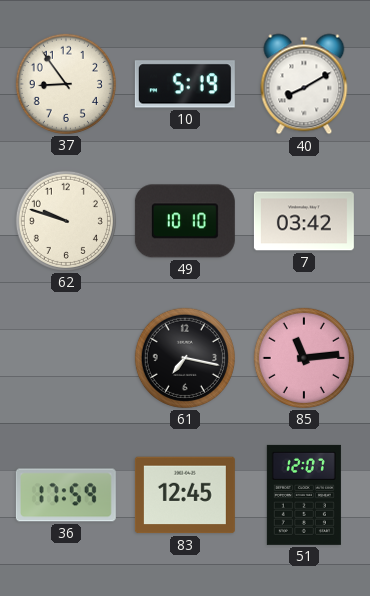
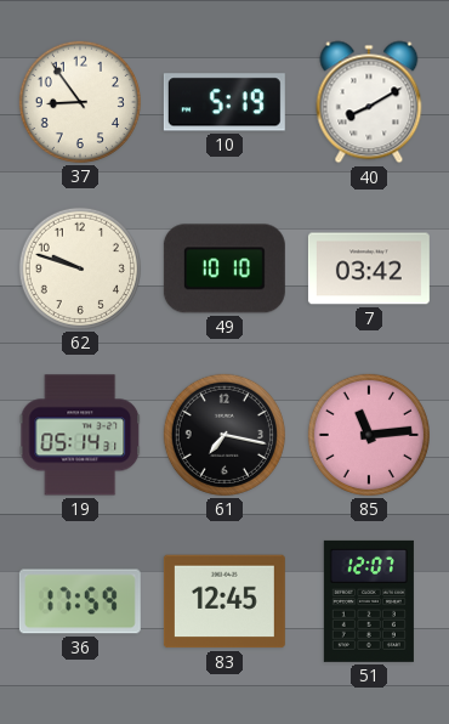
19: none -> 05:14
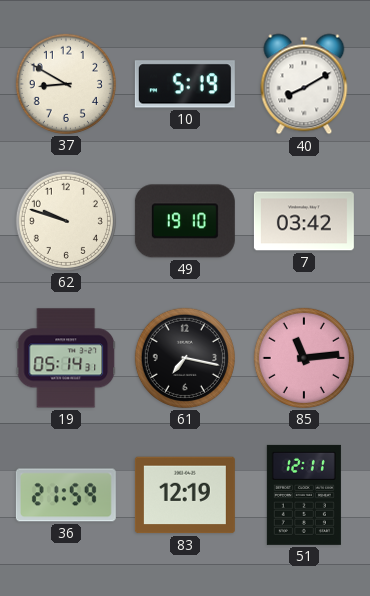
37: 8:54 -> 8:50
49: 10:10 -> 19:10
36: 17:59 -> 21:59
83: 12:45 -> 12:19
51: 12:07 -> 12:11
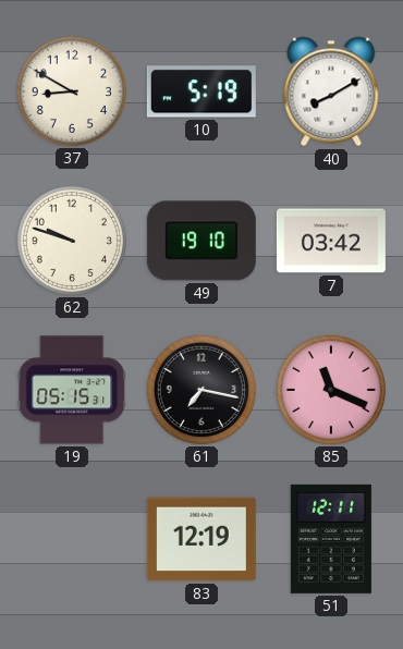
19: 05:14 -> 05:15
85: 11:14 -> 11:19
36: 21:59 -> none
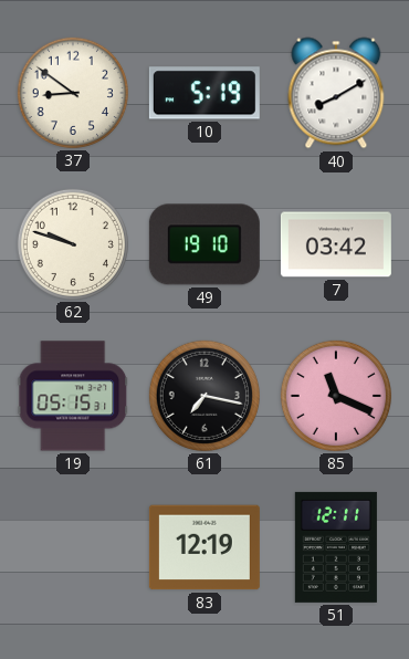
37: 8:50 -> 8:51
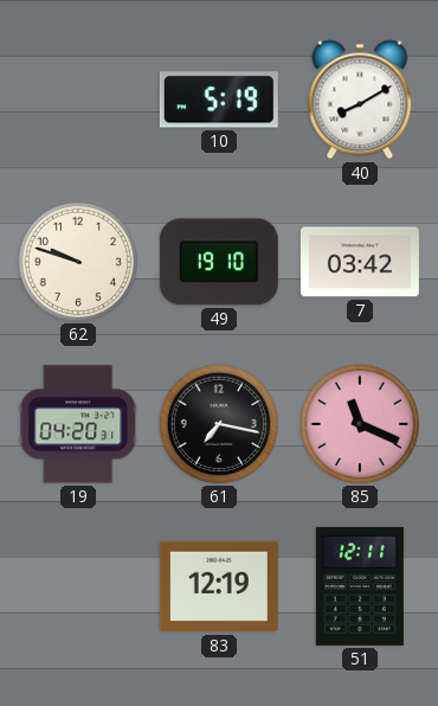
37: 8:51 -> none
19: 05:15 -> 04:20
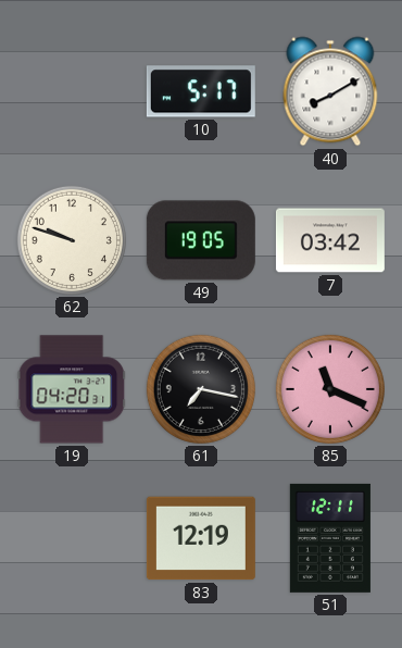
10: 5:19 -> 5:17
49: 19:10 -> 19:05
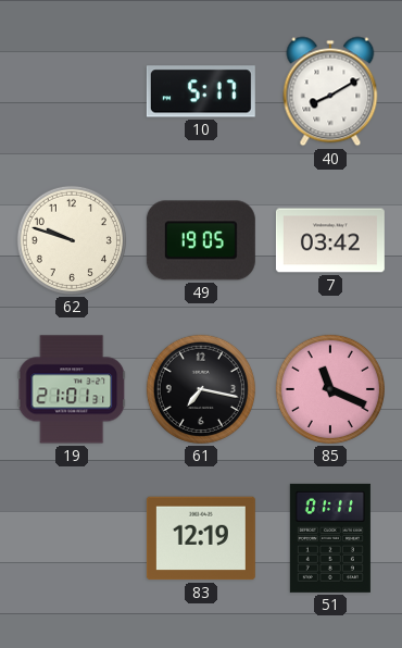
19: 04:20 -> 21:01
51: 12:11 -> 01:11
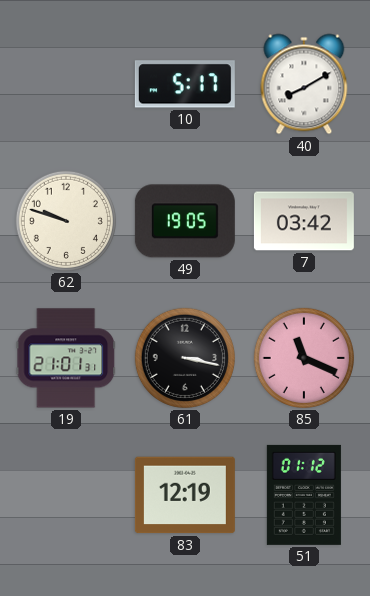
61: 7:17 -> 3:17
51: 01:11 -> 01:12
